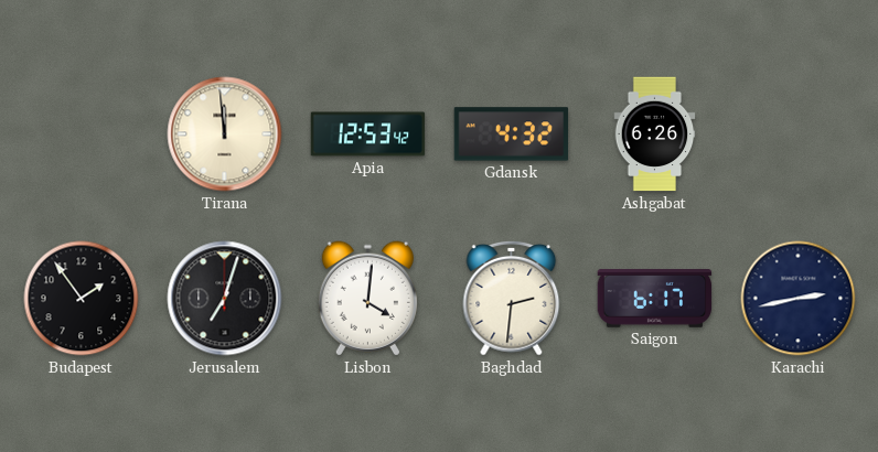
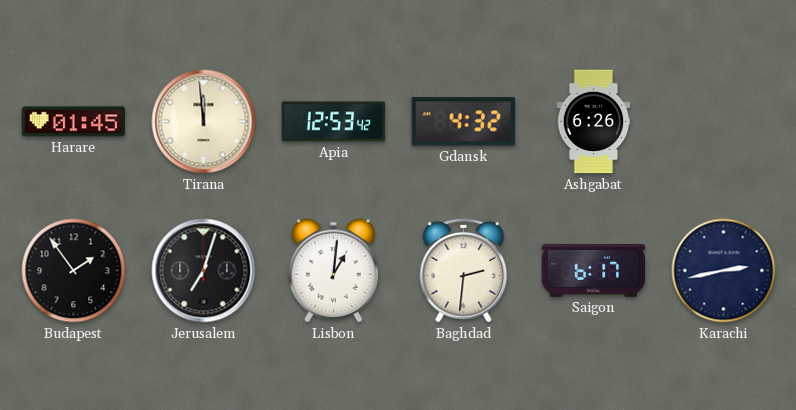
Harare: none -> 01:45
Lisbon: 4:01 -> 1:01
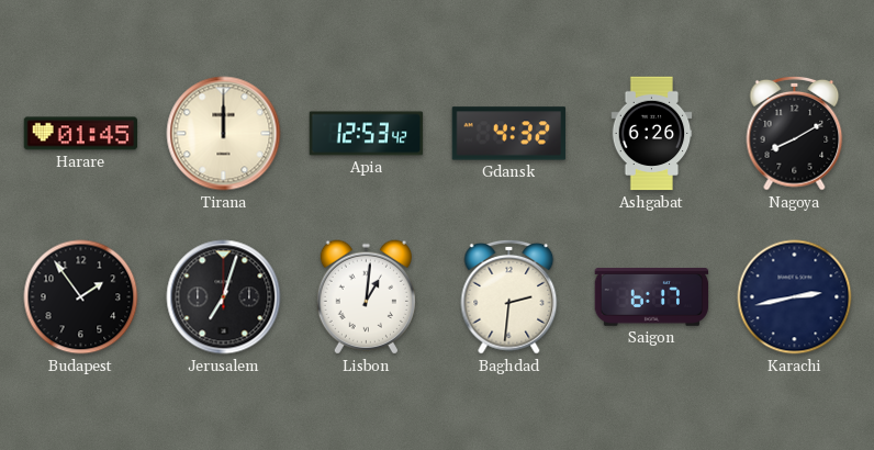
Tirana: 11:59 -> 12:00
Nagoya: none -> 8:10
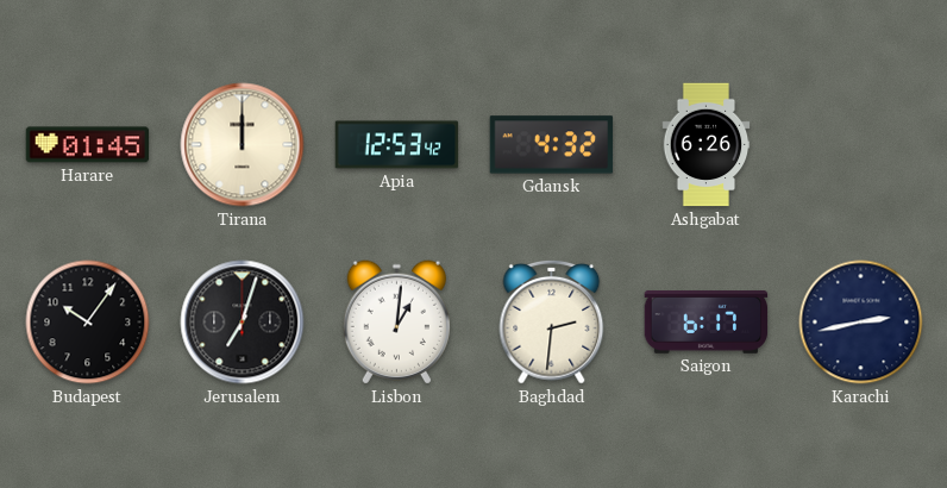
Nagoya: 8:10 -> none
Budapest: 1:54 -> 10:06
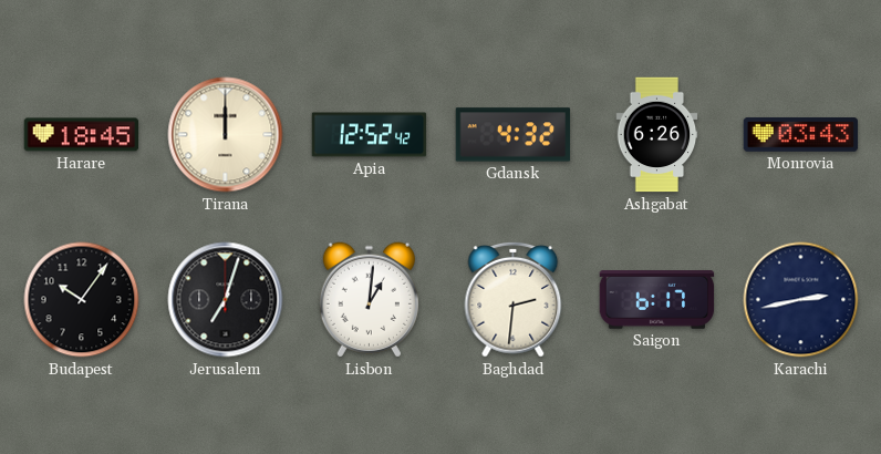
Harare: 01:45 -> 18:45
Apia: 12:53 -> 12:52
Monrovia: none -> 03:43
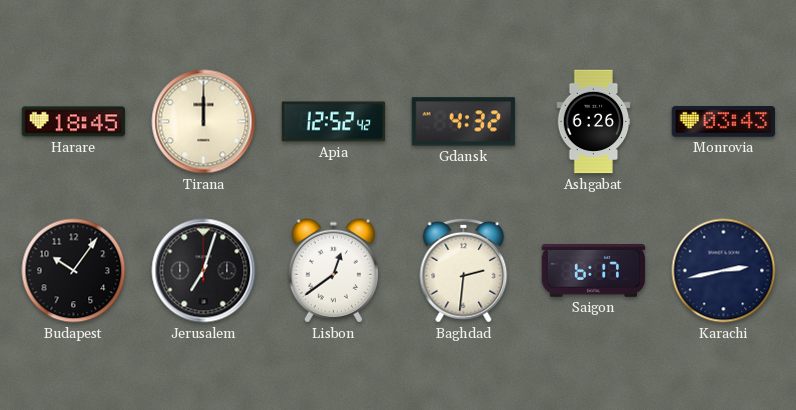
Lisbon: 1:01 -> 12:39
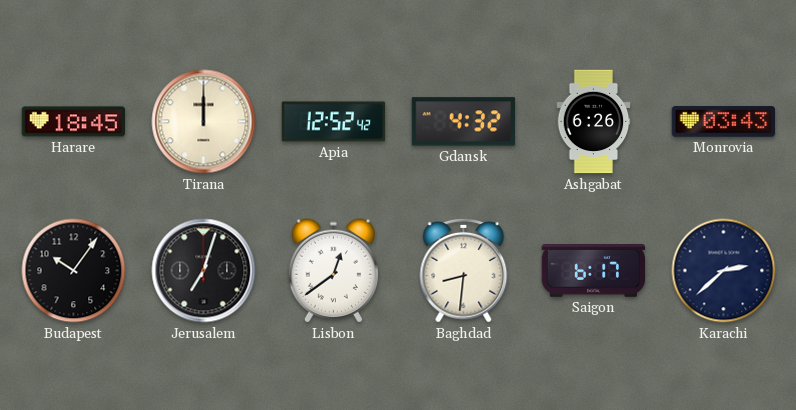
Baghdad: 2:31 -> 8:31
Karachi: 2:43 -> 2:38
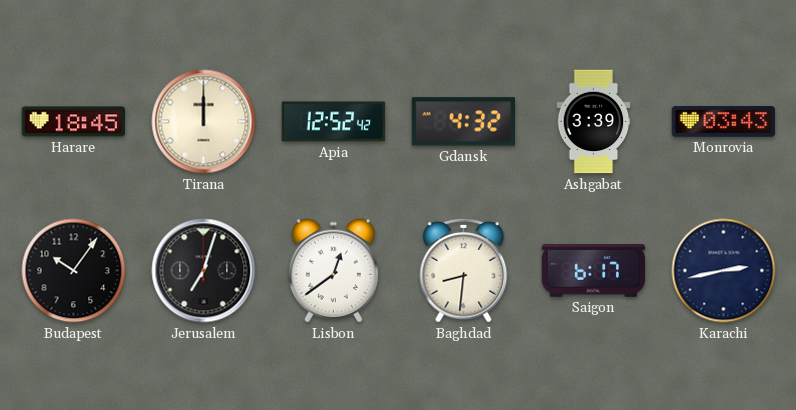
Ashgabat: 6:26 -> 3:39
Karachi: 2:38 -> 2:43
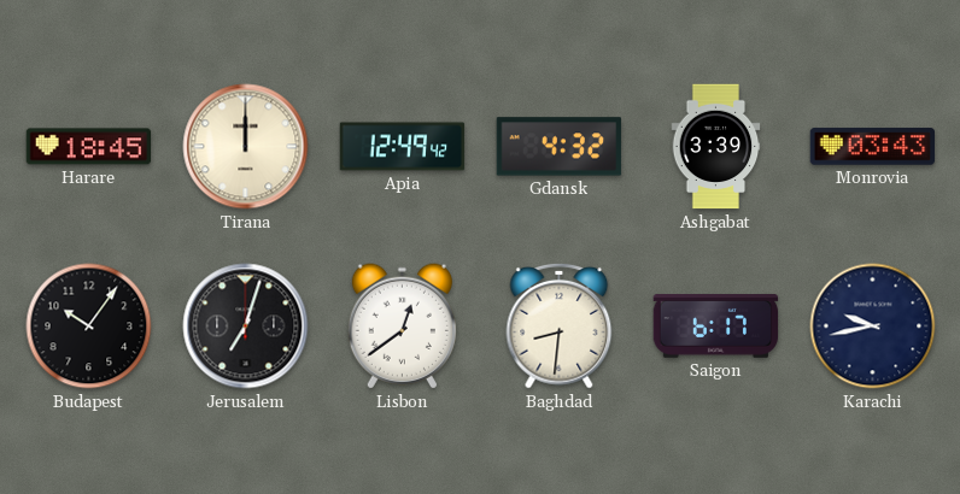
Apia: 12:52 -> 12:49
Karachi: 2:43 -> 9:43
